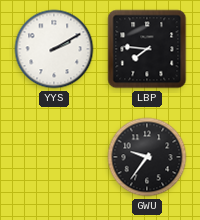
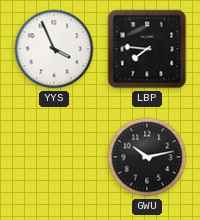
YYS: 2:10 -> 3:56
GWU: 9:36 -> 10:13
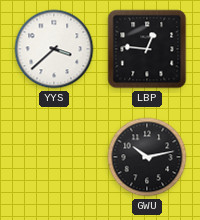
YYS: 3:56 -> 3:38
LBP: 7:46 -> 12:46
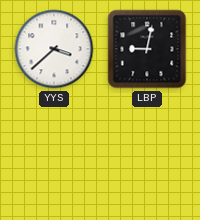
LBP: 12:46 -> 9:02
GWU: 10:13 -> none
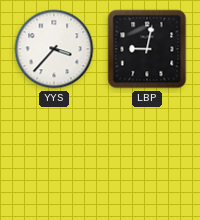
YYS: 3:38 -> 3:37
